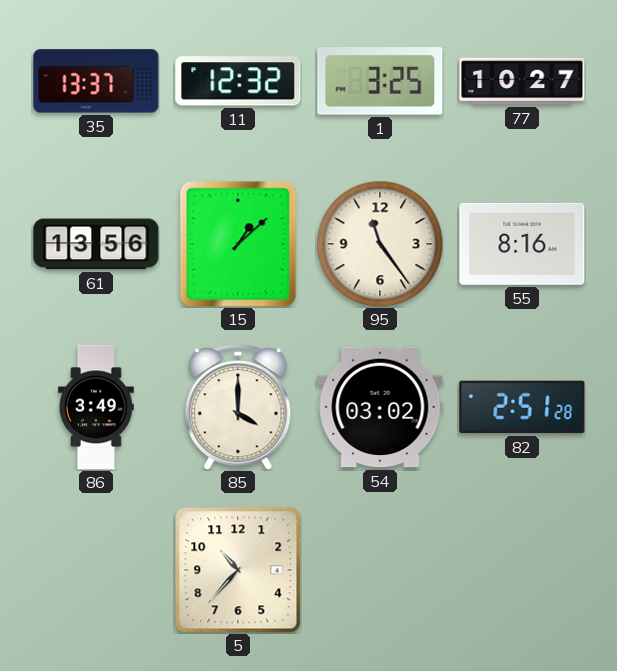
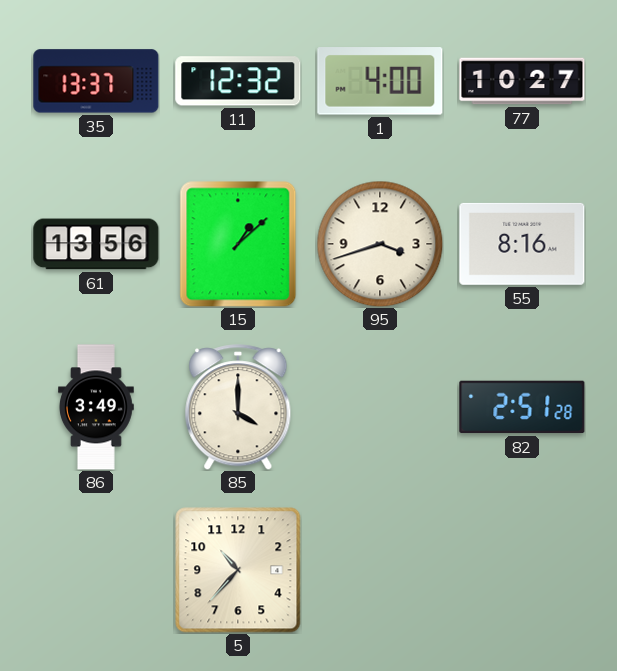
1: 3:25 -> 4:00
95: 11:24 -> 3:42
54: 03:02 -> none
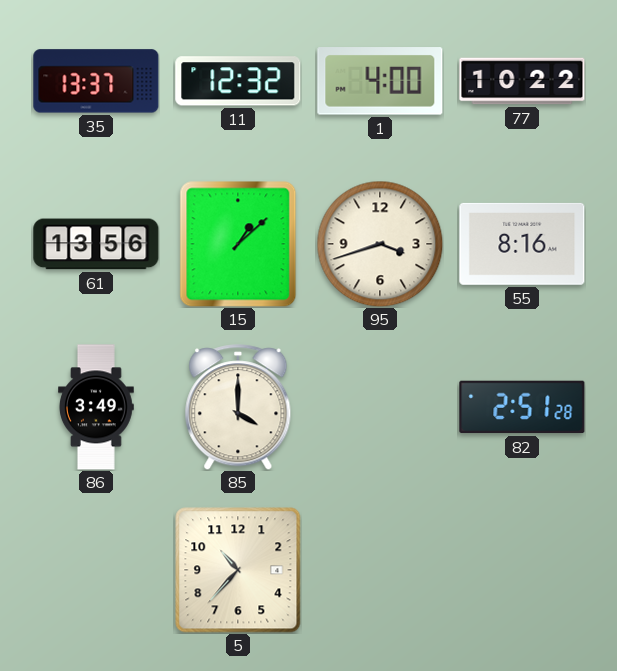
77: 10:27 -> 10:22
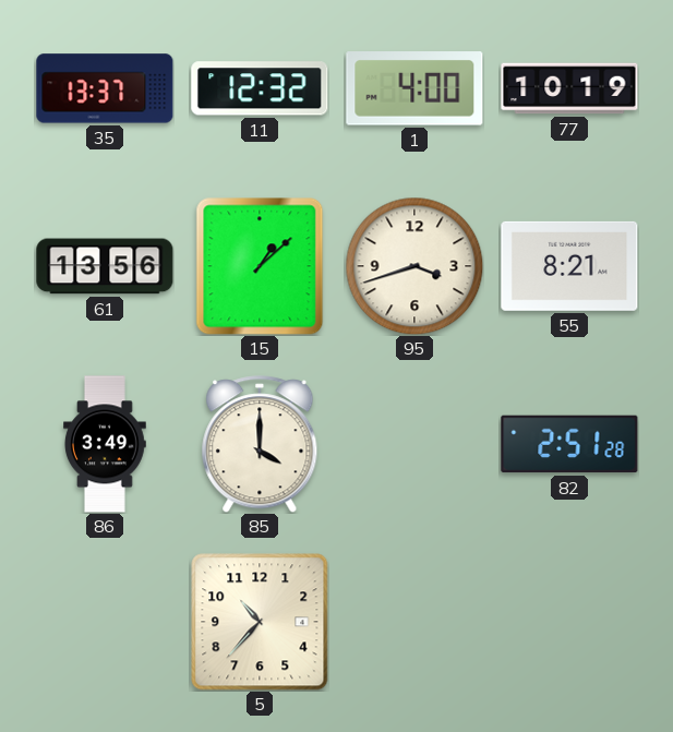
77: 10:22 -> 10:19
55: 8:16 -> 8:21
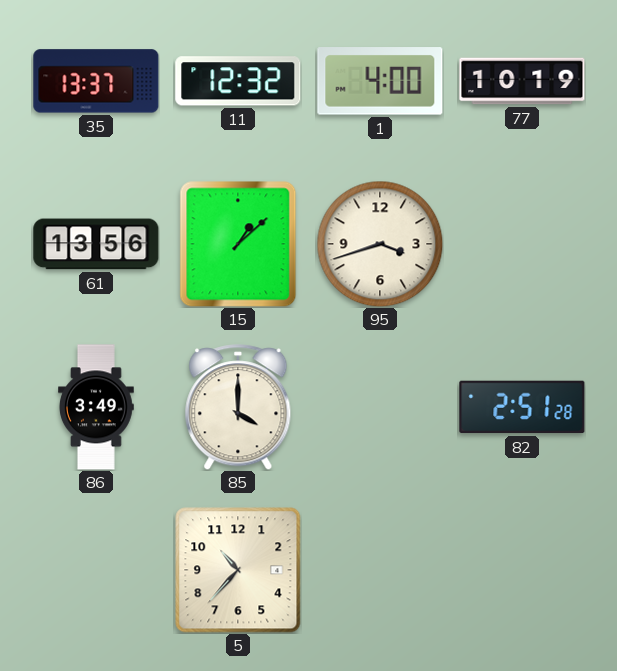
55: 8:21 -> none
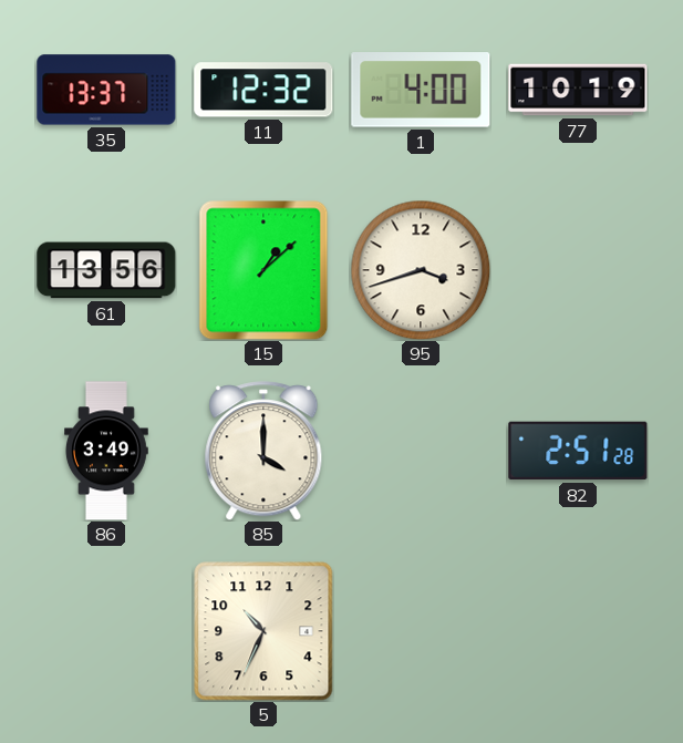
5: 10:37 -> 10:34
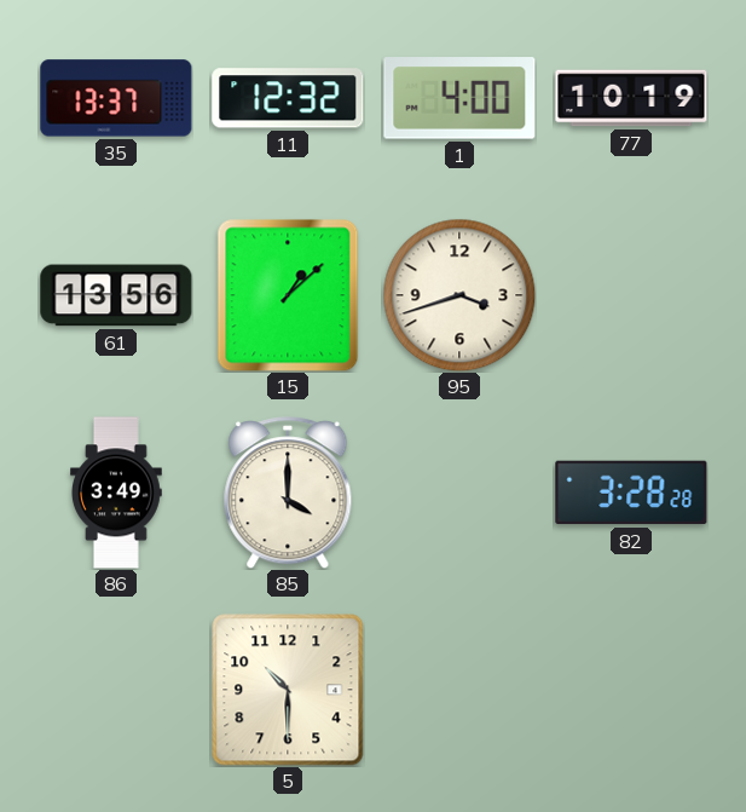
82: 2:51 -> 3:28
5: 10:34 -> 10:30
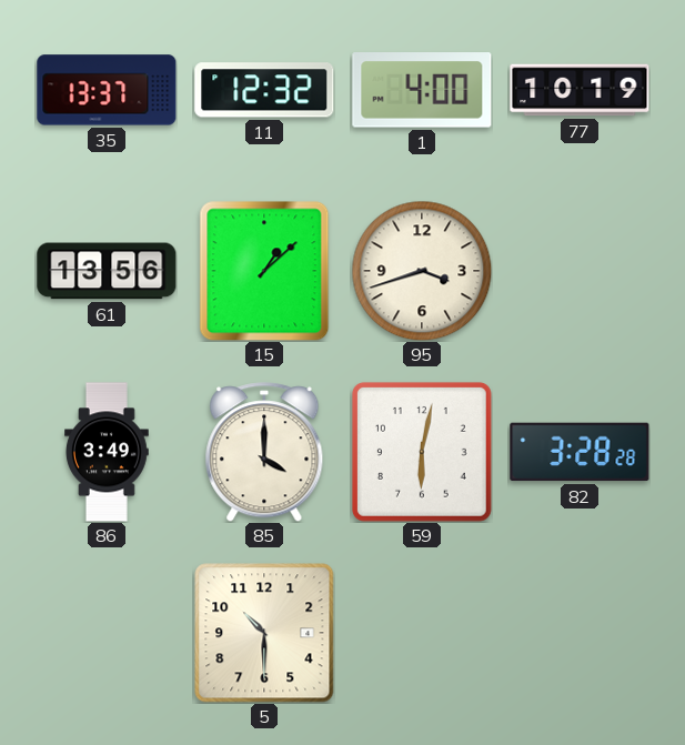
59: none -> 6:02
